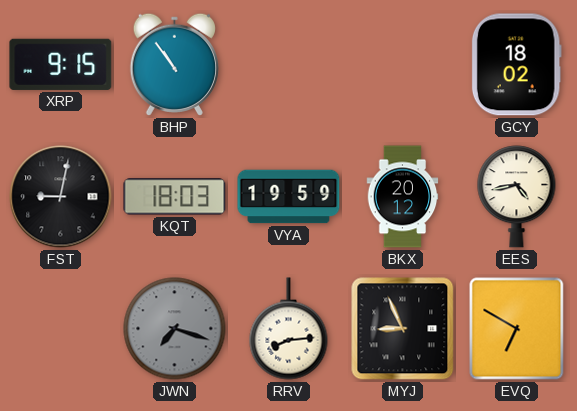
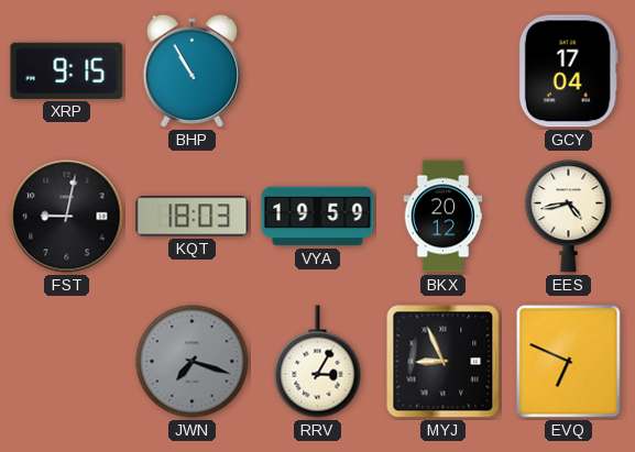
BHP: 10:54 -> 10:55
GCY: 18:02 -> 17:04
RRV: 8:14 -> 3:05
EVQ: 6:50 -> 6:49
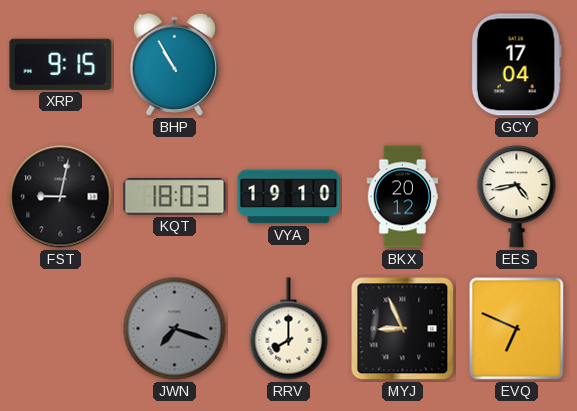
VYA: 19:59 -> 19:10
RRV: 3:05 -> 8:00
